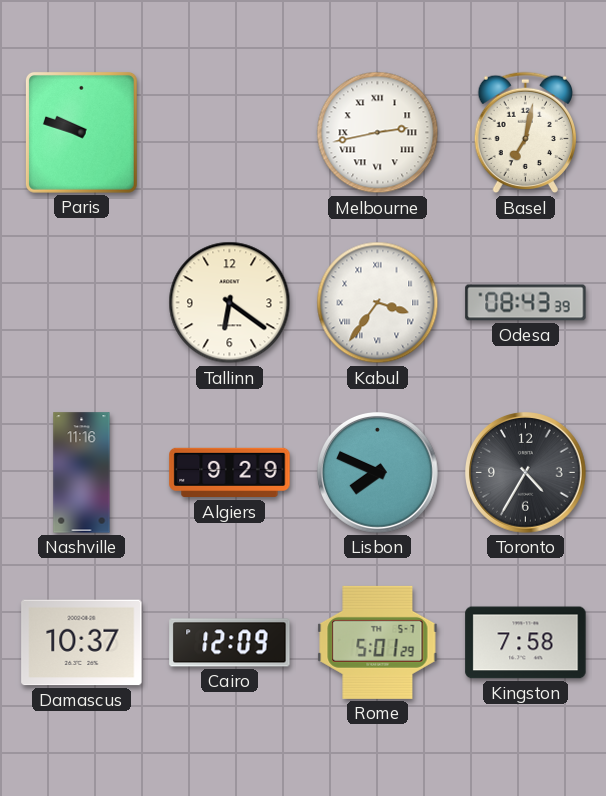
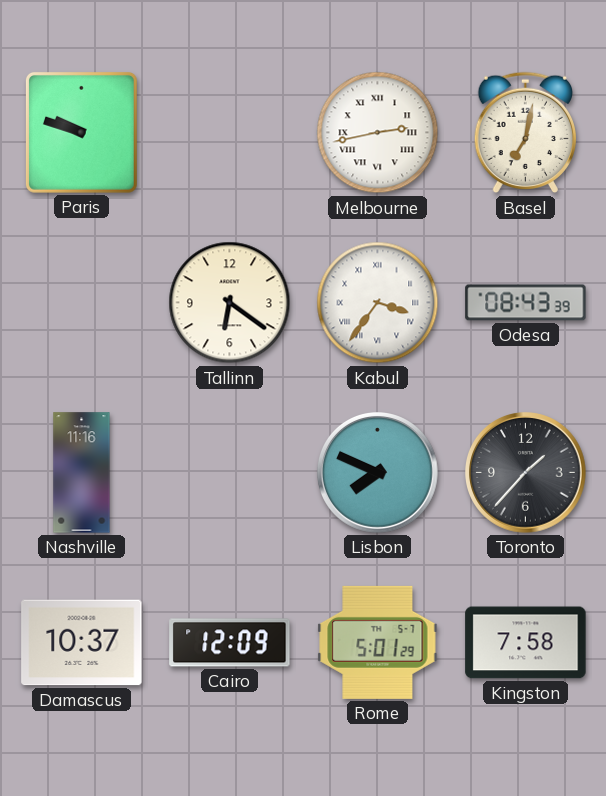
Algiers: 9:29 -> none
Toronto: 4:35 -> 1:37
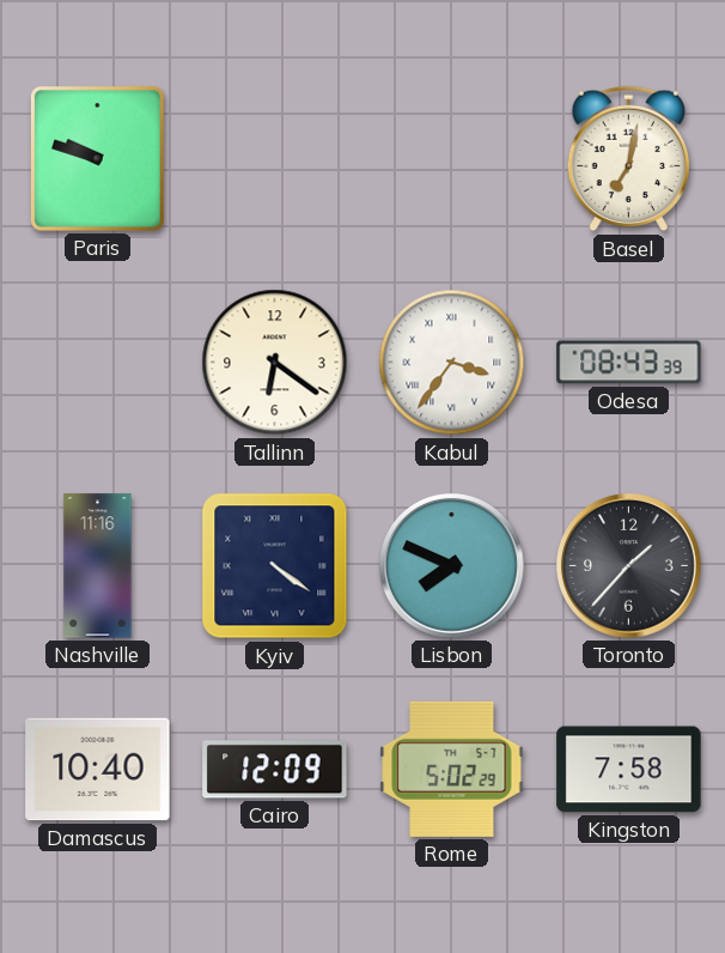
Melbourne: 2:43 -> none
Kyiv: none -> 4:21
Damascus: 10:37 -> 10:40
Rome: 5:01 -> 5:02
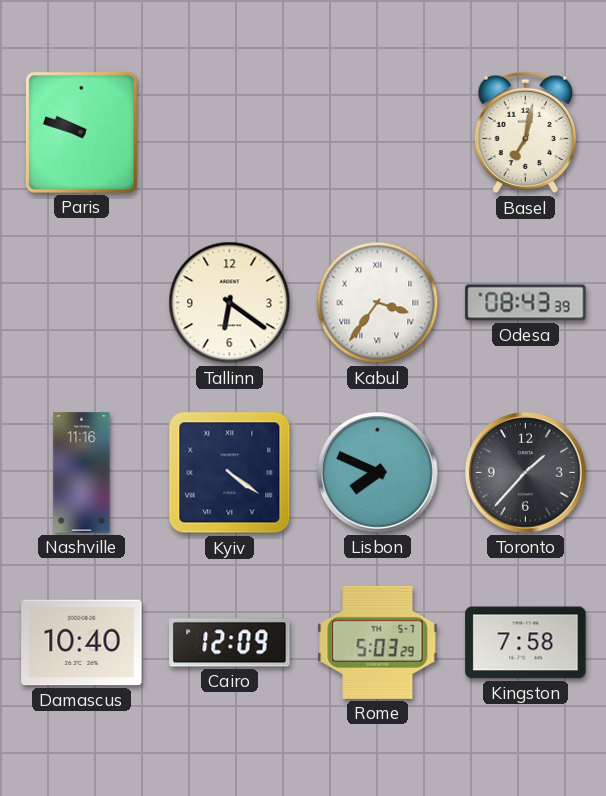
Rome: 5:02 -> 5:03
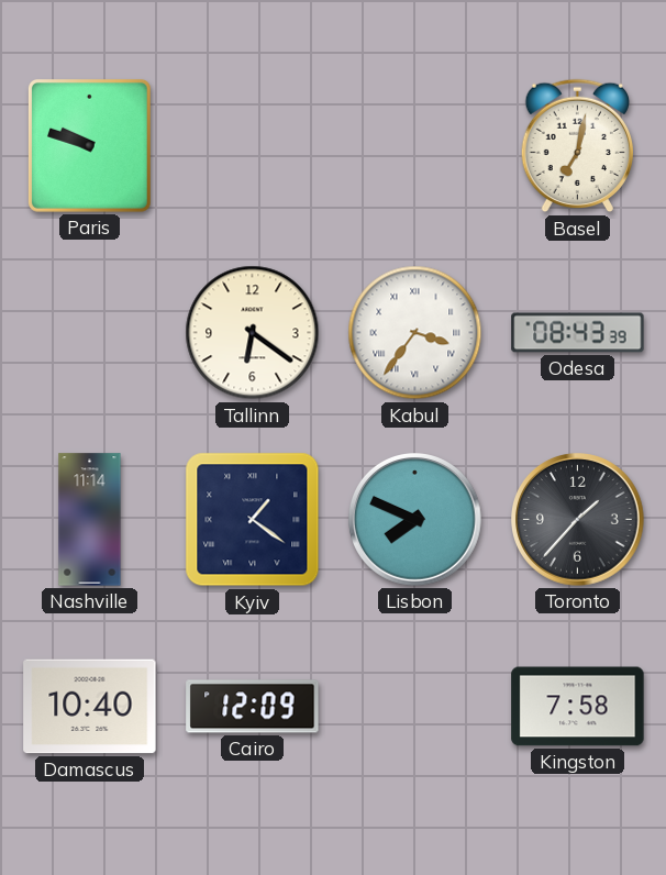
Nashville: 11:16 -> 11:14
Kyiv: 4:21 -> 1:21
Rome: 5:03 -> none
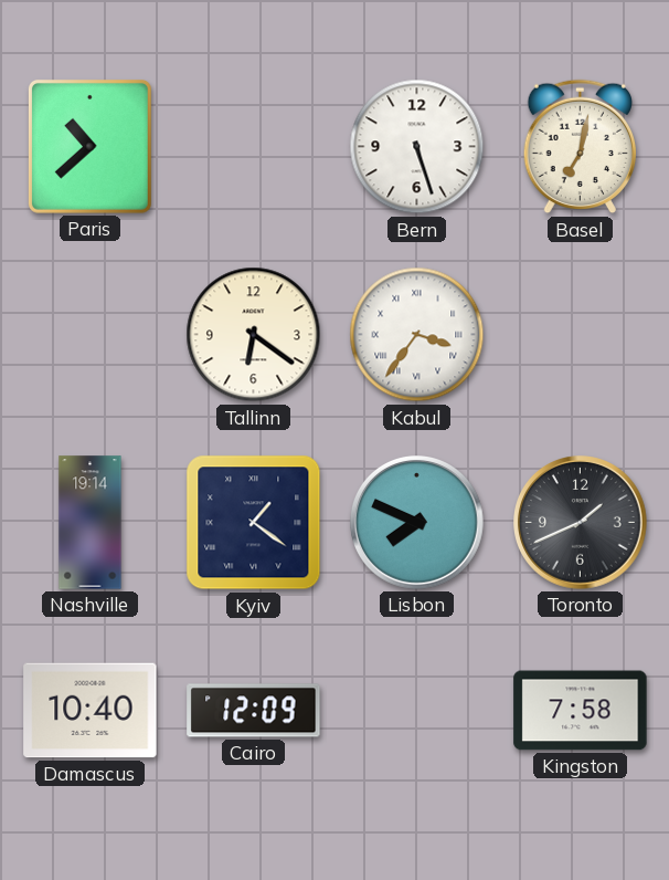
Paris: 9:48 -> 10:38
Bern: none -> 5:27
Odesa: 08:43 -> none
Nashville: 11:14 -> 19:14
Toronto: 1:37 -> 1:41
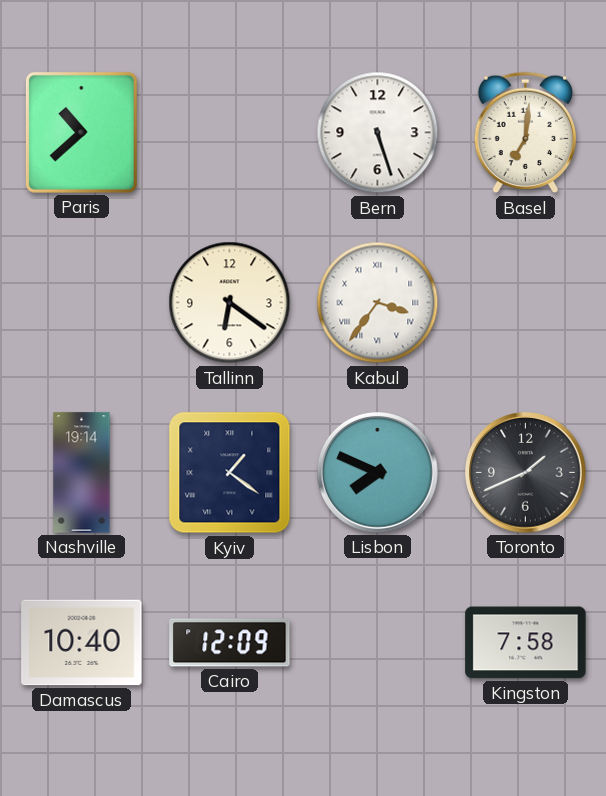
Basel: 7:02 -> 7:01
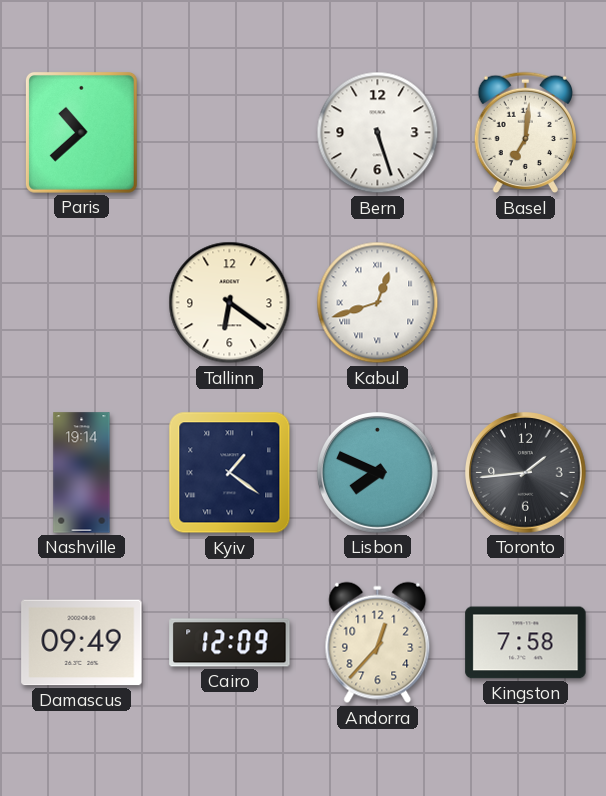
Kabul: 3:36 -> 12:42
Toronto: 1:41 -> 1:44
Damascus: 10:40 -> 09:49
Andorra: none -> 12:37
